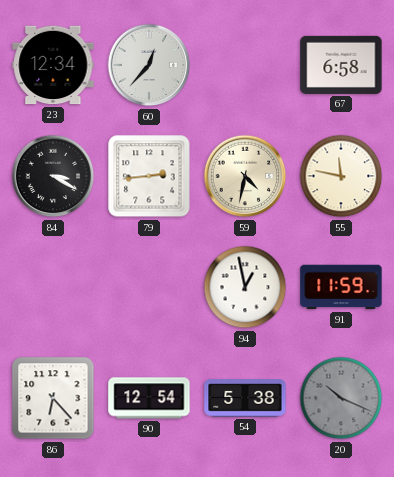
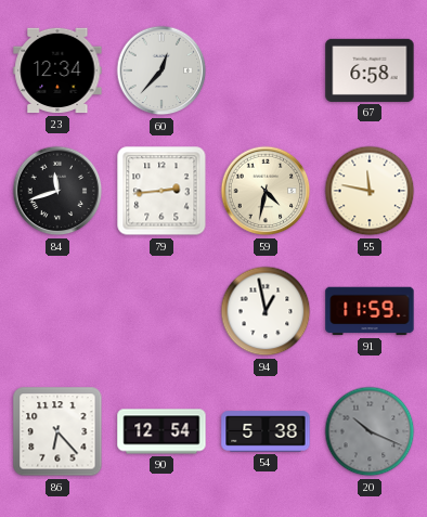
84: 3:20 -> 11:42
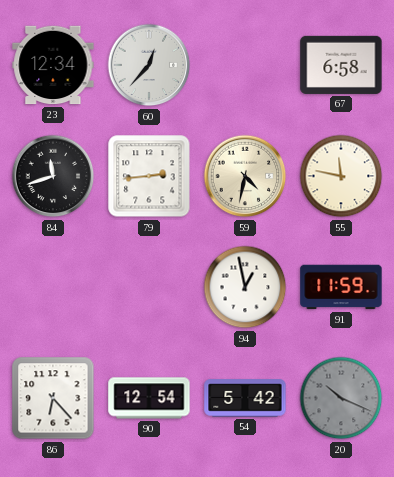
54: 5:38 -> 5:42
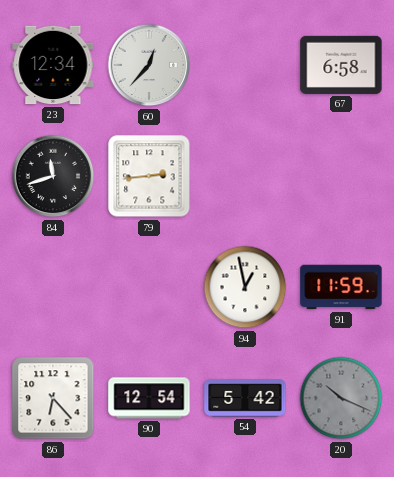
59: 4:32 -> none
55: 11:47 -> none
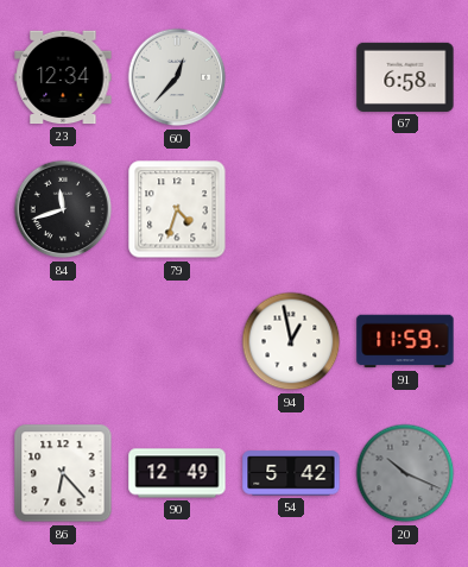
79: 2:44 -> 4:33
90: 12:54 -> 12:49
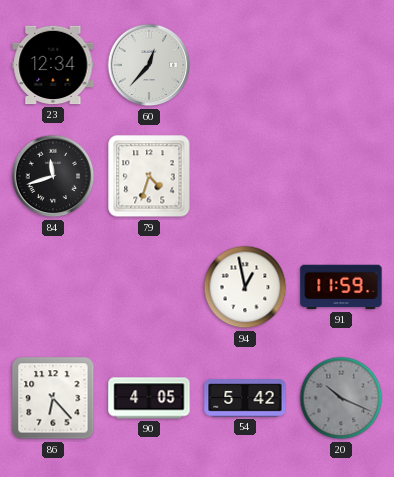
67: 6:58 -> none
90: 12:49 -> 4:05
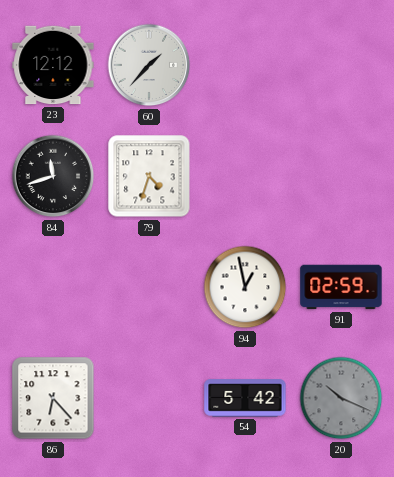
23: 12:34 -> 12:12
60: 12:37 -> 1:37
91: 11:59 -> 02:59
90: 4:05 -> none
